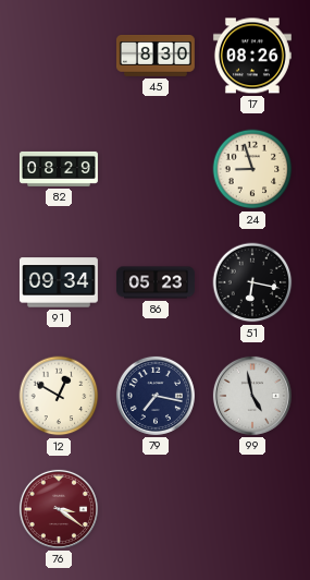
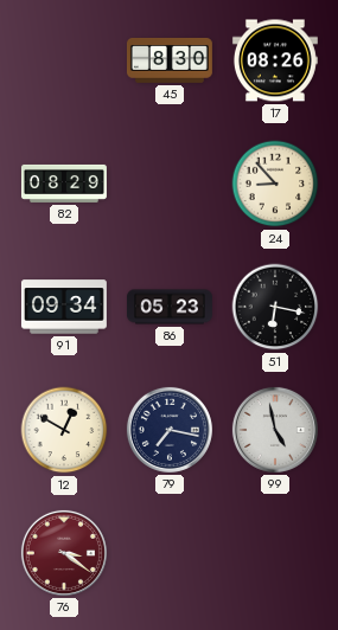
24: 8:57 -> 8:53
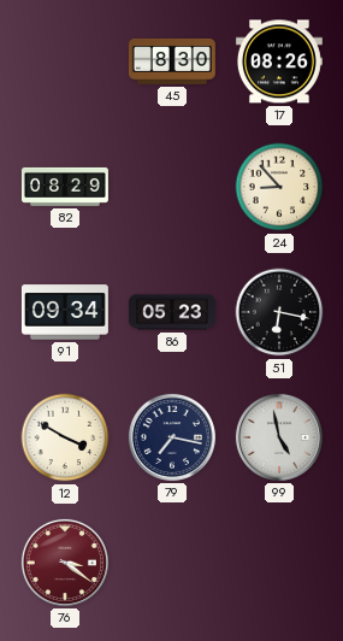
12: 12:50 -> 3:50
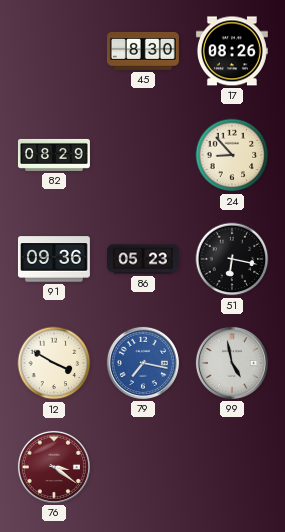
91: 09:34 -> 09:36
79 dial: navy -> blue
